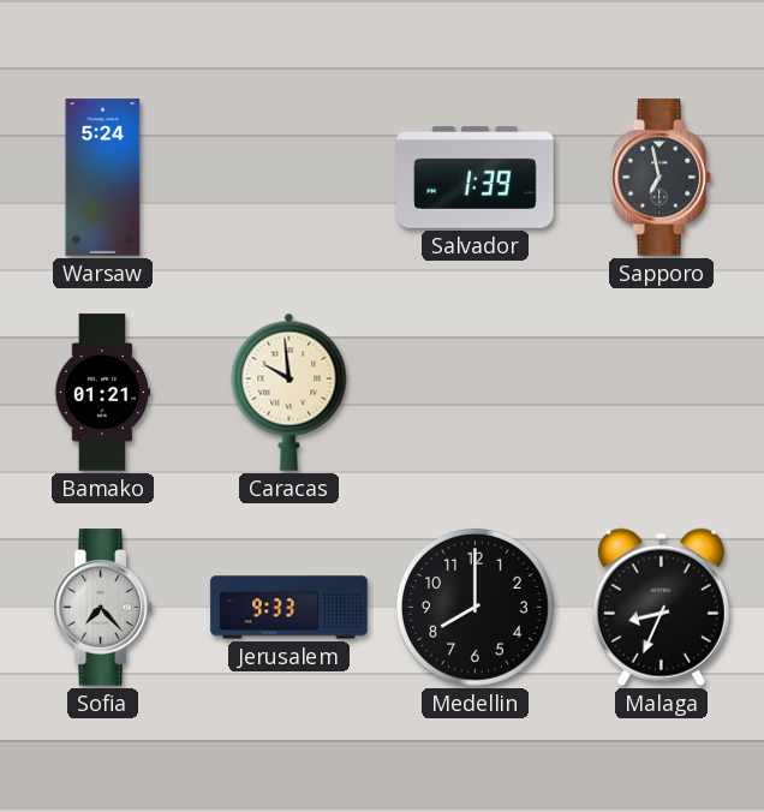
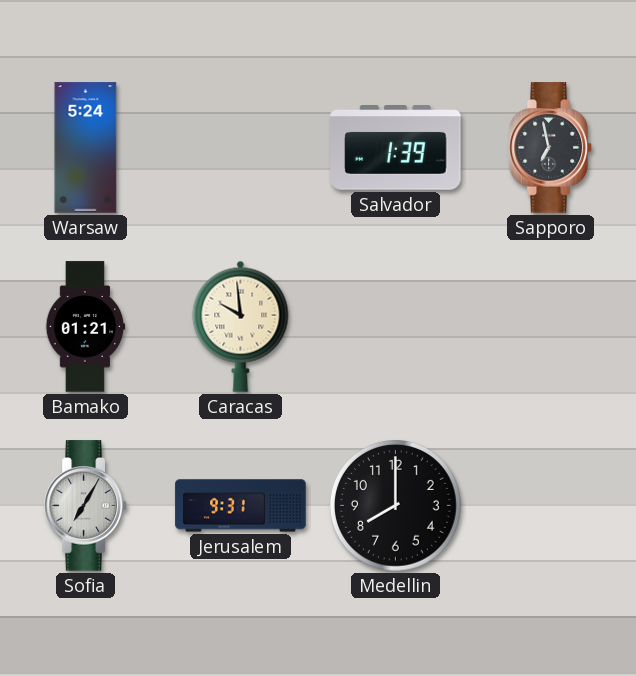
Sofia: 7:23 -> 7:05
Jerusalem: 9:33 -> 9:31
Malaga: 8:34 -> none
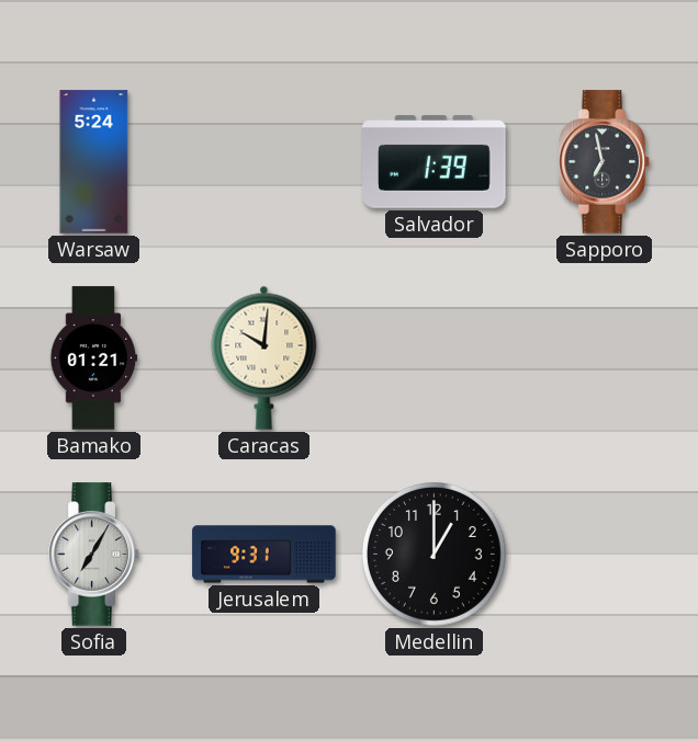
Caracas: 9:59 -> 10:01
Medellin: 8:00 -> 1:00
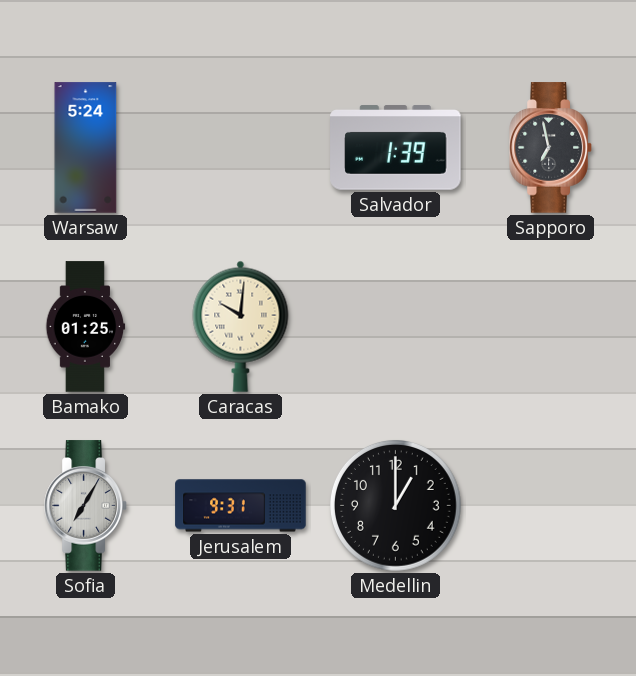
Bamako: 01:21 -> 01:25
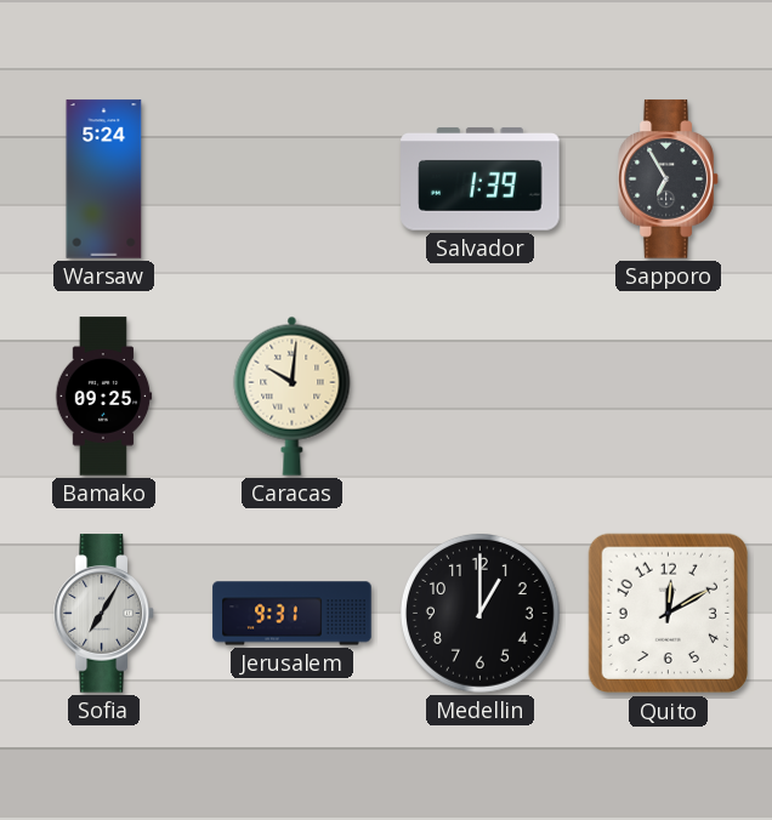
Sapporo: 6:58 -> 6:55
Bamako: 01:25 -> 09:25
Quito: none -> 12:10
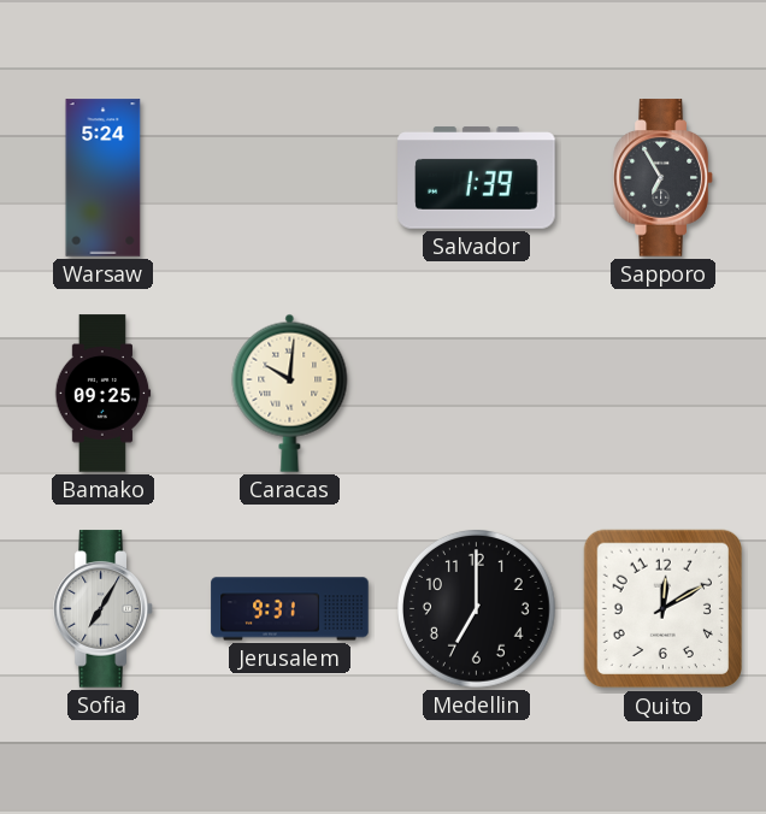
Medellin: 1:00 -> 7:00
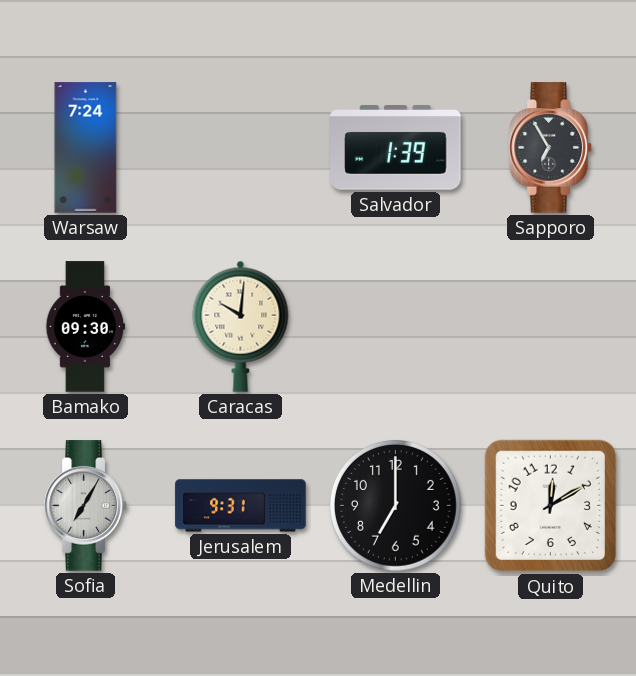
Warsaw: 5:24 -> 7:24
Bamako: 09:25 -> 09:30
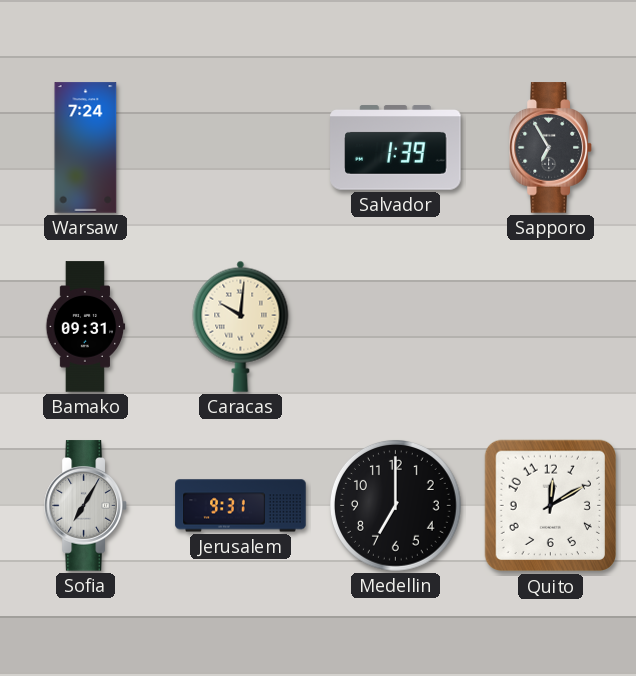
Bamako: 09:30 -> 09:31
